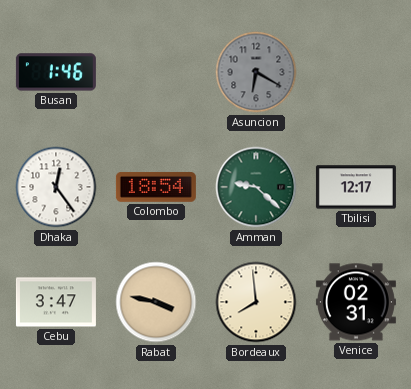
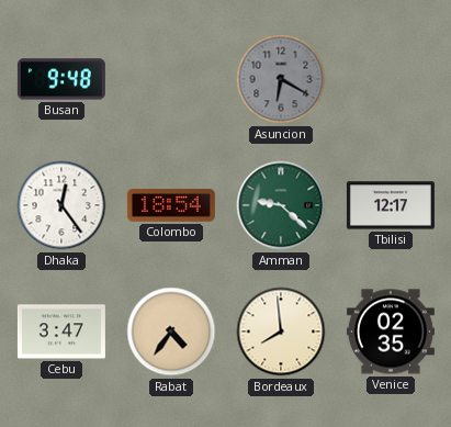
Busan: 1:46 -> 9:48
Rabat: 3:47 -> 4:36
Venice: 02:31 -> 02:35
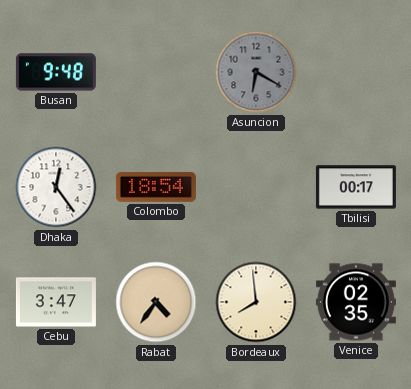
Amman: 9:22 -> none
Tbilisi: 12:17 -> 00:17
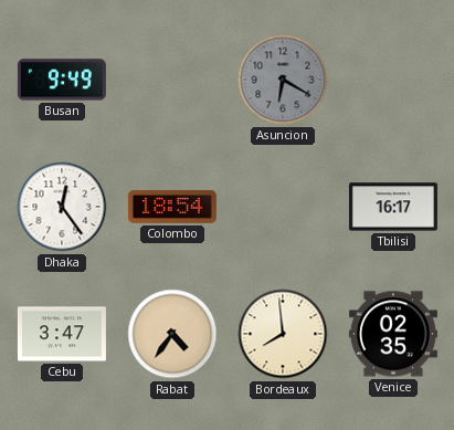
Busan: 9:48 -> 9:49
Tbilisi: 00:17 -> 16:17
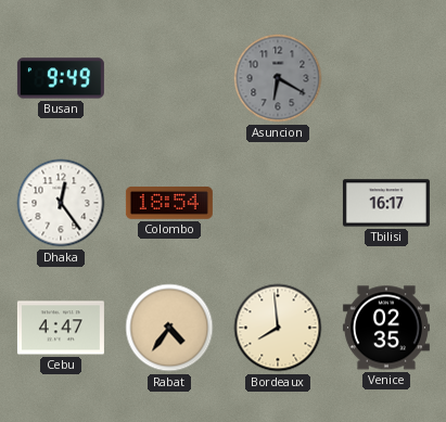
Cebu: 3:47 -> 4:47
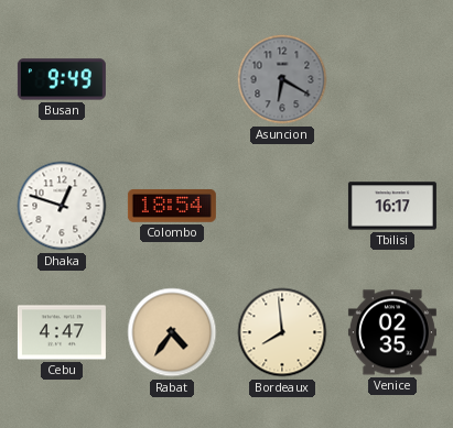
Dhaka: 12:24 -> 12:48
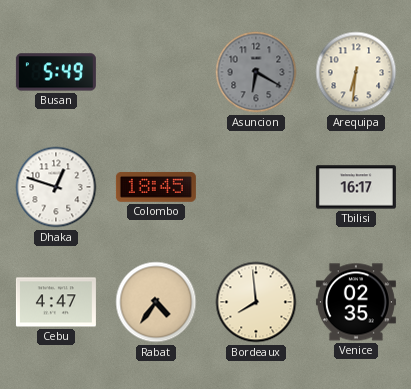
Busan: 9:49 -> 5:49
Arequipa: none -> 6:31
Colombo: 18:54 -> 18:45
